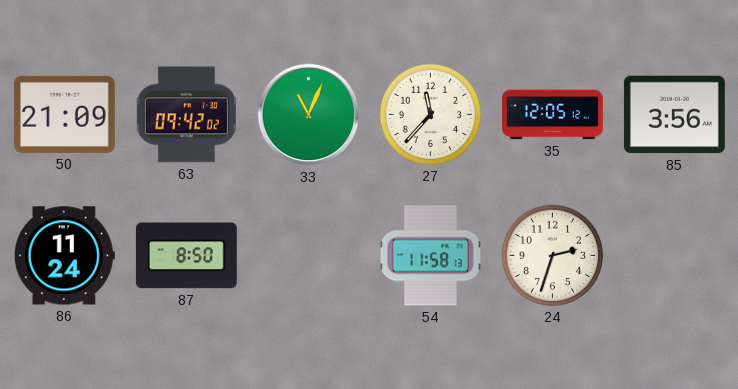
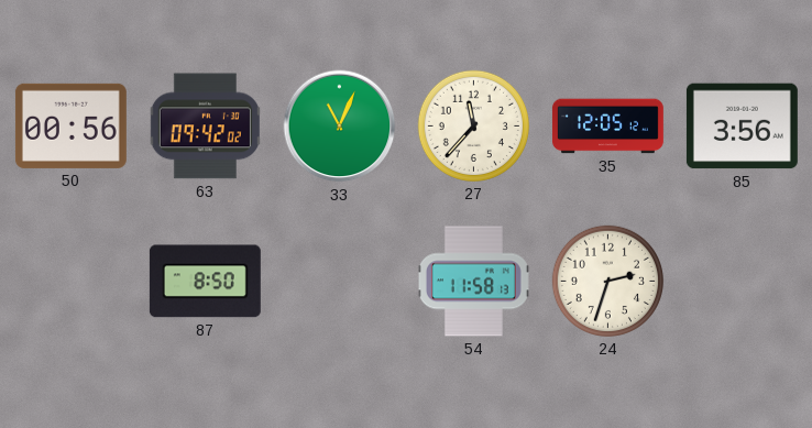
50: 21:09 -> 00:56
86: 11:24 -> none
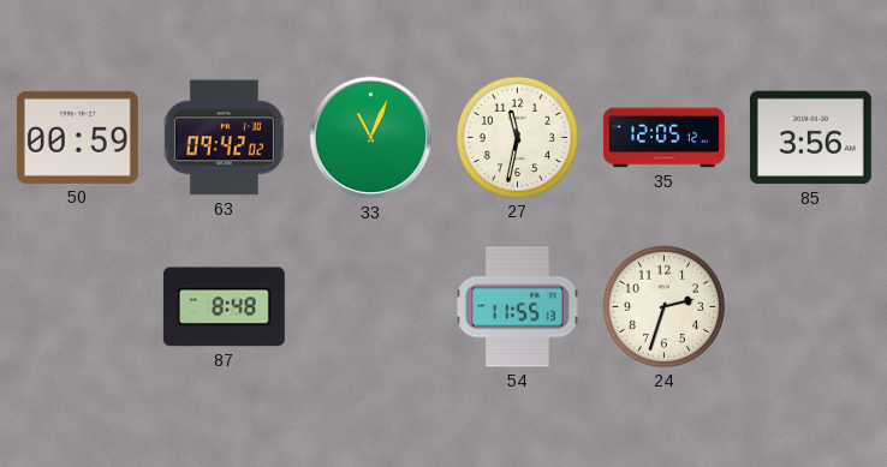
50: 00:56 -> 00:59
27: 11:37 -> 11:32
87: 8:50 -> 8:48
54: 11:58 -> 11:55
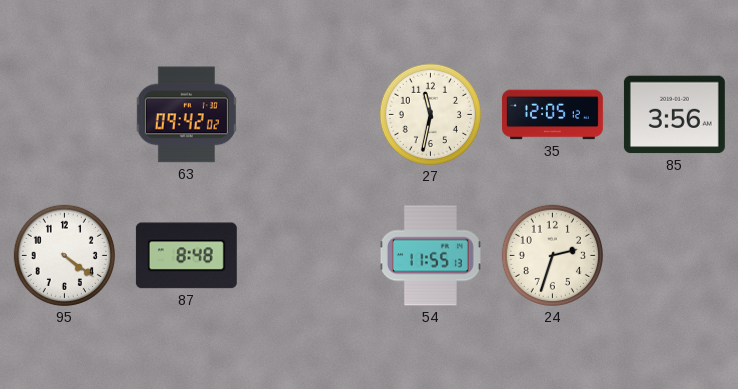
50: 00:59 -> none
33: 11:04 -> none
95: none -> 4:21
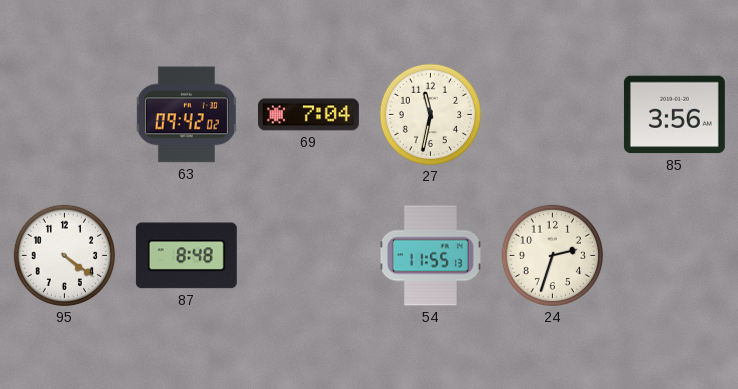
69: none -> 7:04
35: 12:05 -> none
